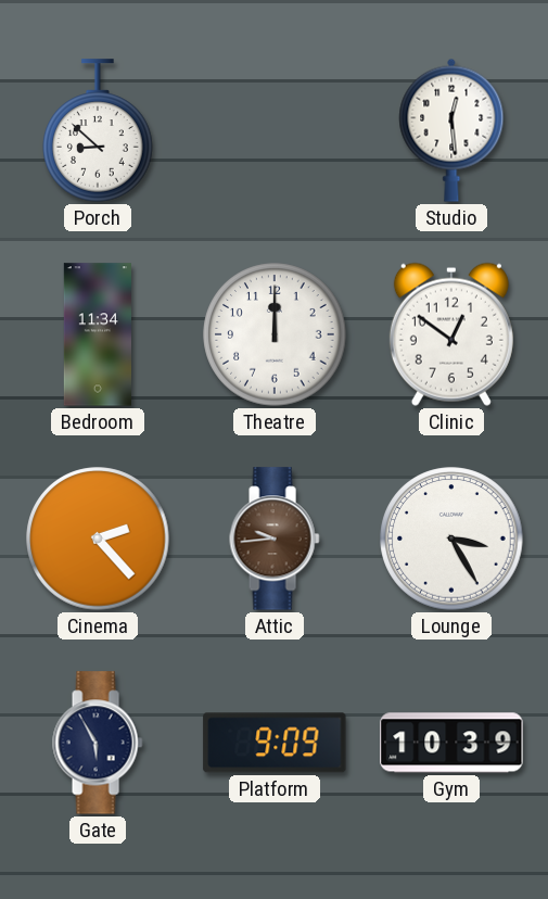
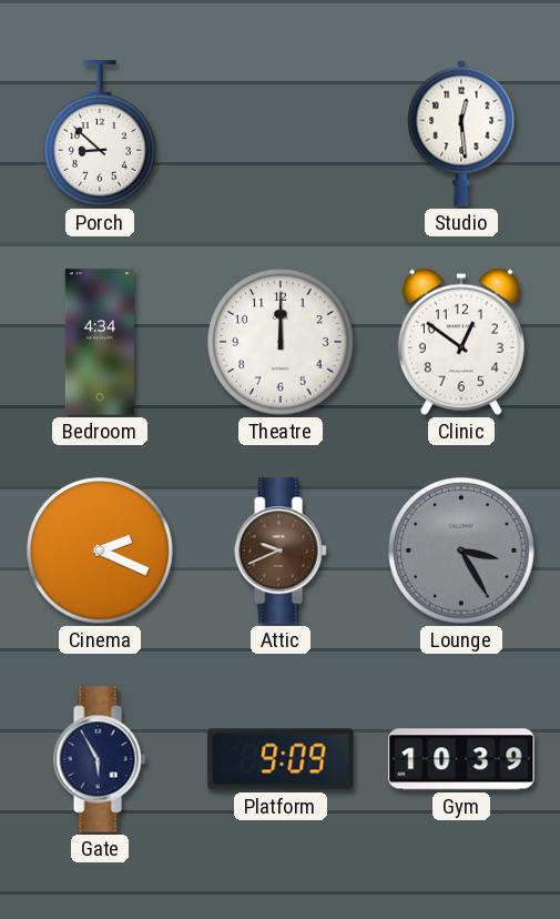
Bedroom: 11:34 -> 4:34
Cinema: 2:23 -> 2:19
Attic: 9:44 -> 9:41
Lounge dial: white -> grey
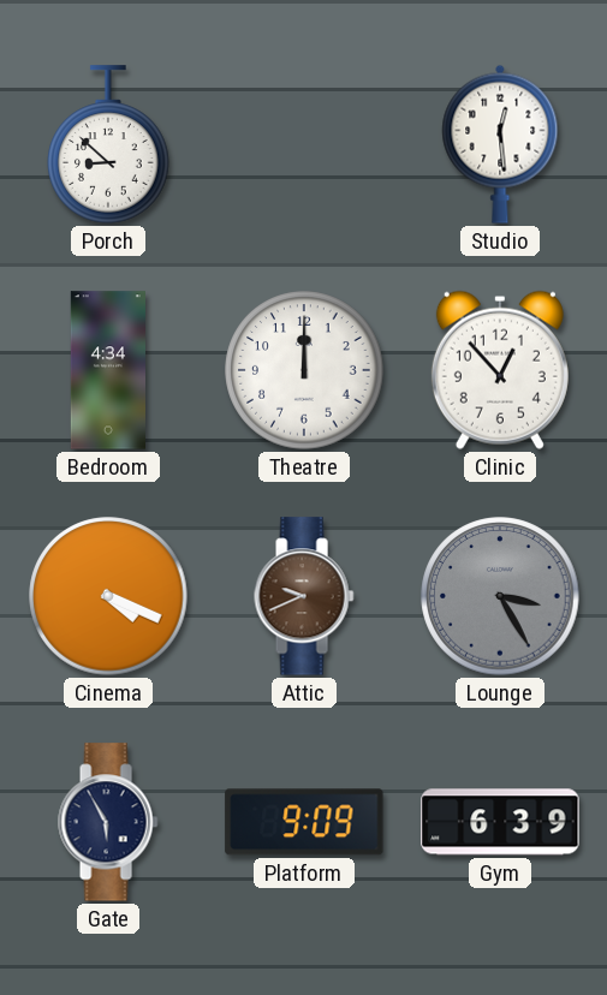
Clinic: 12:51 -> 12:53
Cinema: 2:19 -> 4:19
Gym: 10:39 -> 6:39
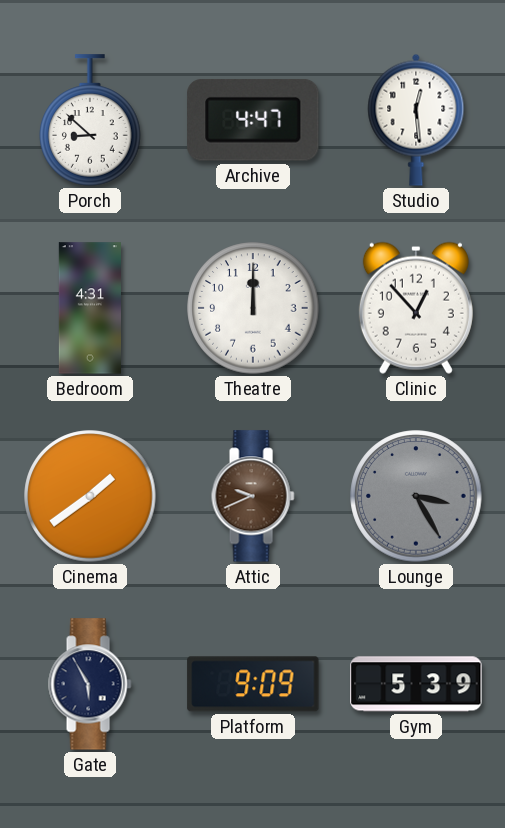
Archive: none -> 4:47
Bedroom: 4:34 -> 4:31
Cinema: 4:19 -> 1:39
Gym: 6:39 -> 5:39
